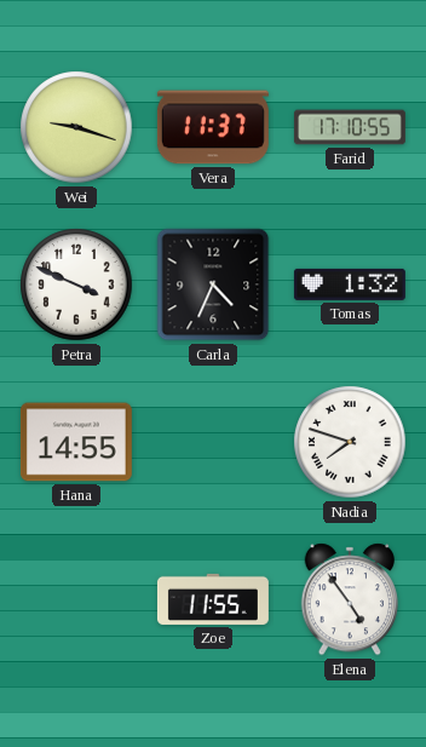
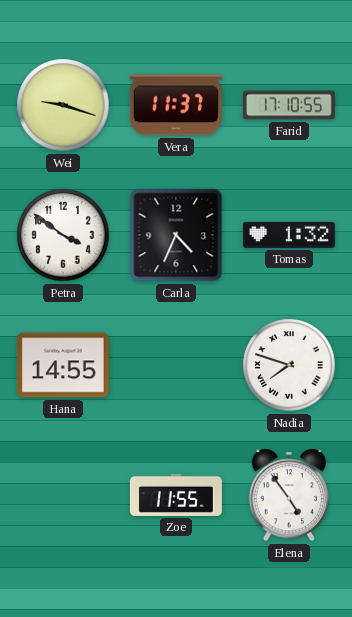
Petra: 3:49 -> 3:51
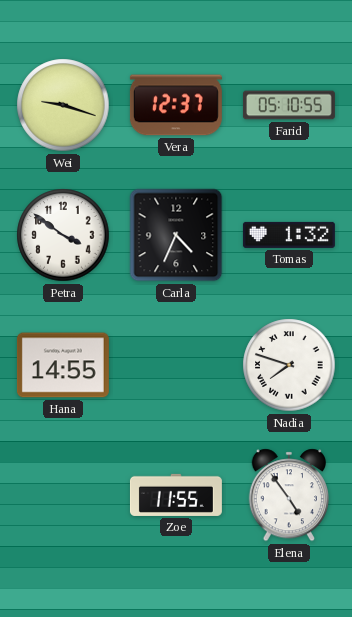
Vera: 11:37 -> 12:37
Farid: 17:10 -> 05:10
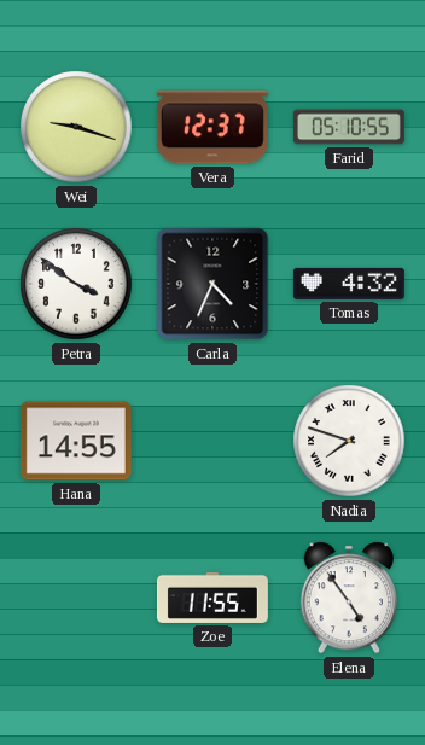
Tomas: 1:32 -> 4:32
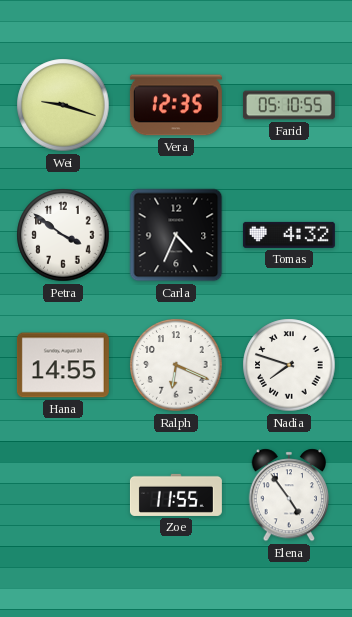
Vera: 12:37 -> 12:35
Ralph: none -> 6:19
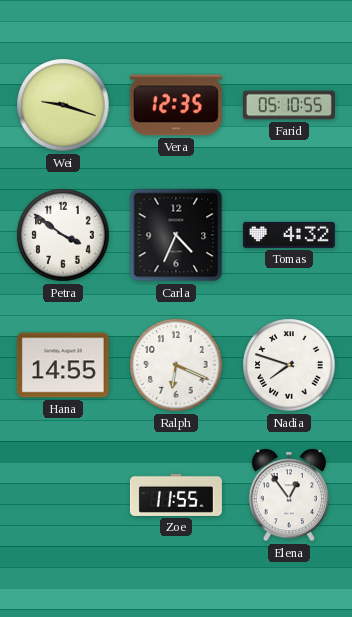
Elena: 4:54 -> 12:54
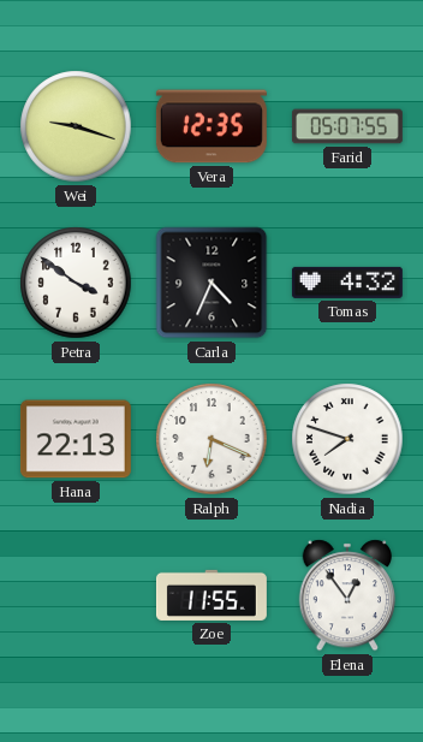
Farid: 05:10 -> 05:07
Hana: 14:55 -> 22:13
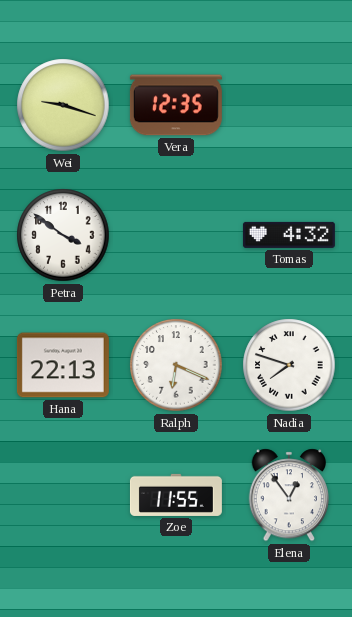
Farid: 05:07 -> none
Carla: 4:34 -> none
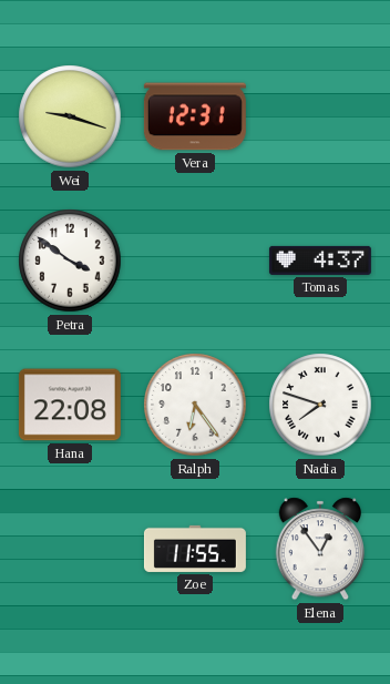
Vera: 12:35 -> 12:31
Tomas: 4:32 -> 4:37
Hana: 22:13 -> 22:08
Ralph: 6:19 -> 6:24
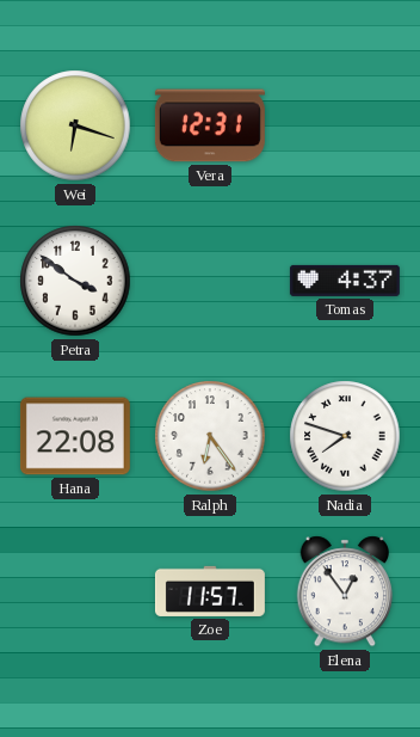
Wei: 9:18 -> 6:18
Zoe: 11:55 -> 11:57
